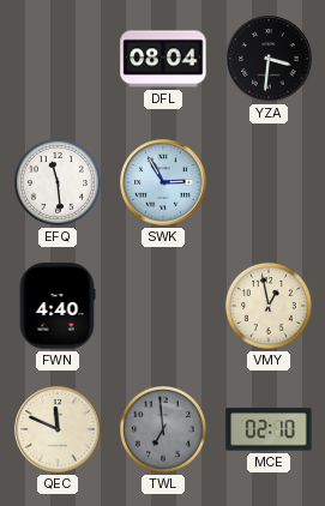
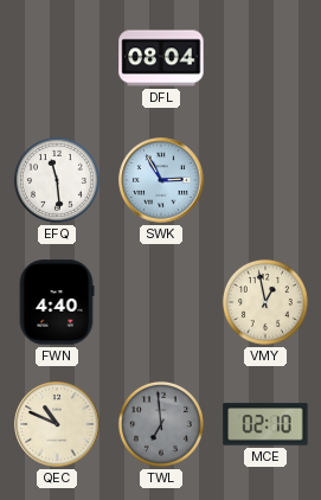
YZA: 3:31 -> none
QEC: 11:49 -> 10:49
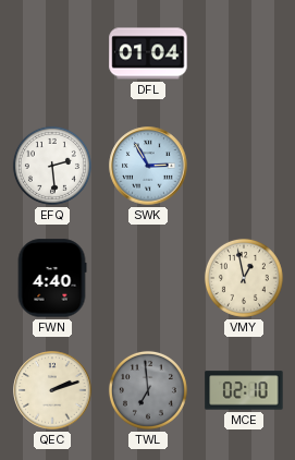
DFL: 08:04 -> 01:04
EFQ: 11:29 -> 2:29
QEC: 10:49 -> 2:12
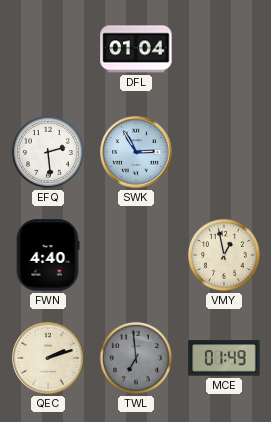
MCE: 02:10 -> 01:49
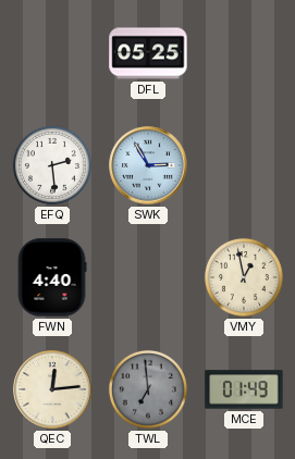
DFL: 01:04 -> 05:25
QEC: 2:12 -> 12:14
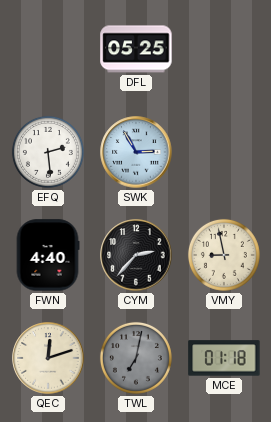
CYM: none -> 2:37
VMY: 12:58 -> 8:58
QEC: 12:14 -> 12:12
TWL: 6:59 -> 7:02
MCE: 01:49 -> 01:18
